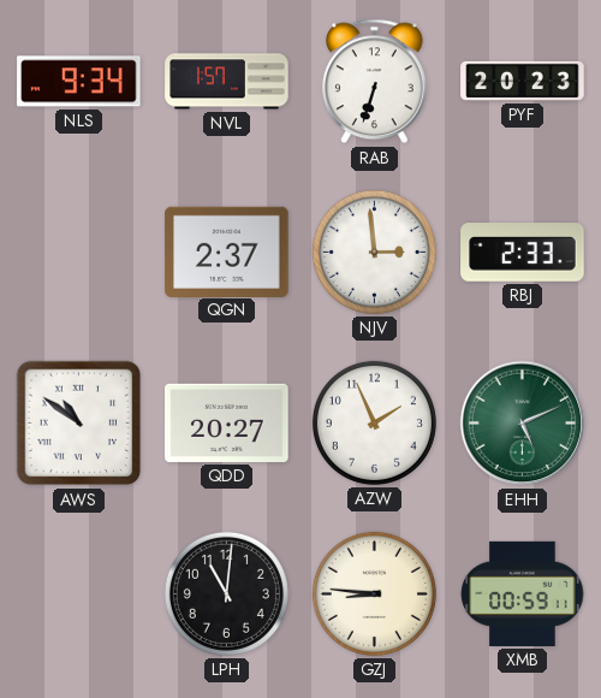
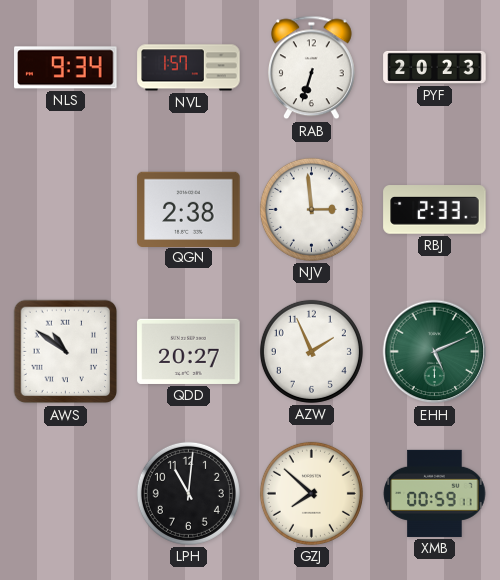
QGN: 2:37 -> 2:38
GZJ: 8:46 -> 7:52
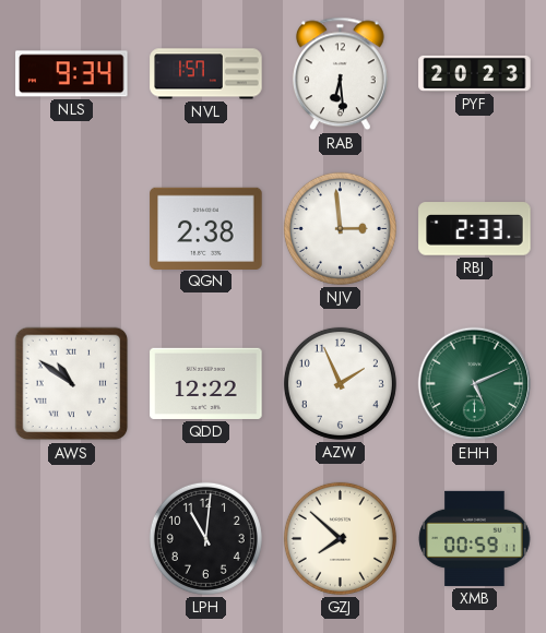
RAB: 6:33 -> 6:29
QDD: 20:27 -> 12:22
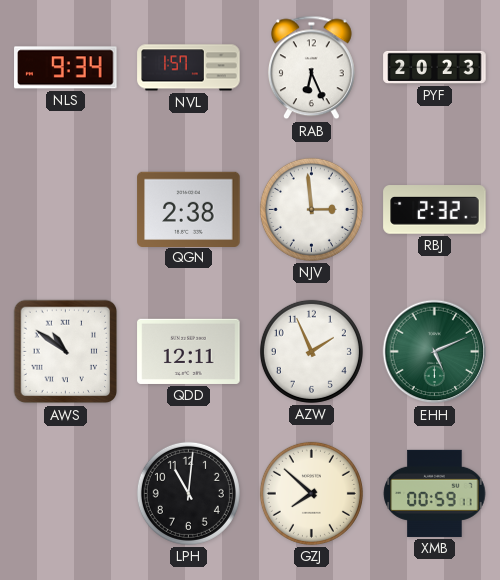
RAB: 6:29 -> 6:26
RBJ: 2:33 -> 2:32
QDD: 12:22 -> 12:11
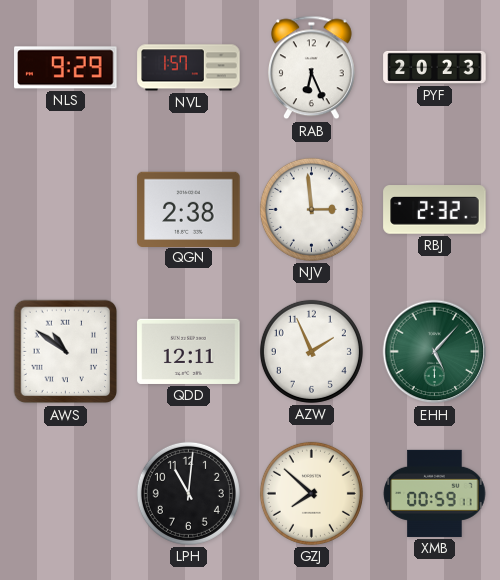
NLS: 9:34 -> 9:29
EHH: 5:11 -> 5:07
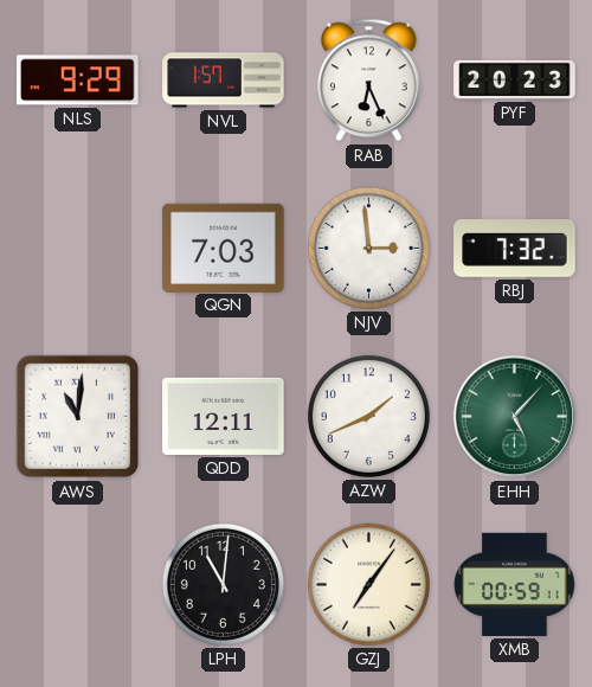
QGN: 2:38 -> 7:03
RBJ: 2:32 -> 7:32
AWS: 10:51 -> 11:01
AZW: 1:56 -> 1:41
GZJ: 7:52 -> 7:06
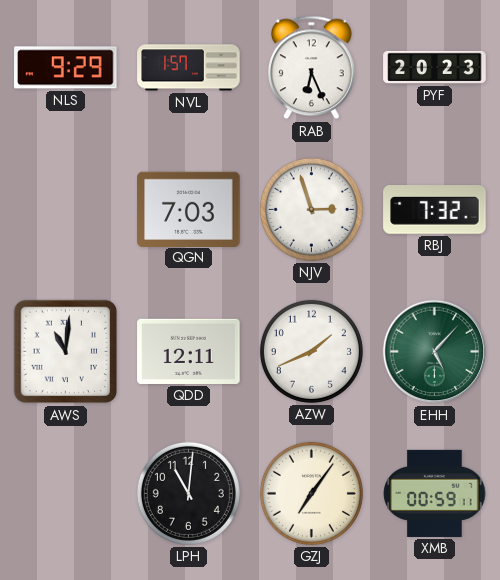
NJV: 2:59 -> 2:57
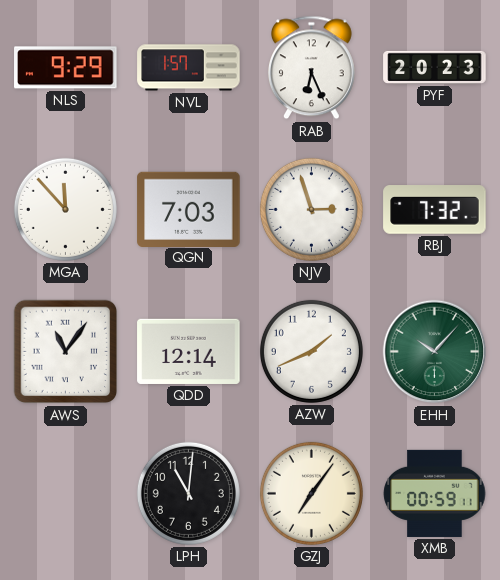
MGA: none -> 11:53
AWS: 11:01 -> 11:06
QDD: 12:11 -> 12:14
EHH: 5:07 -> 10:07
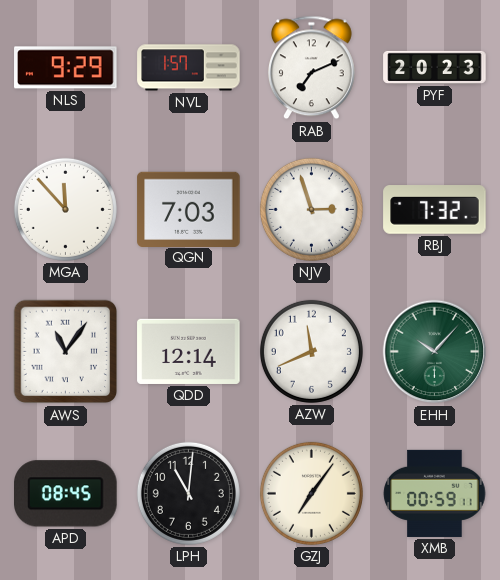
RAB: 6:26 -> 7:11
AZW: 1:41 -> 11:41
APD: none -> 08:45
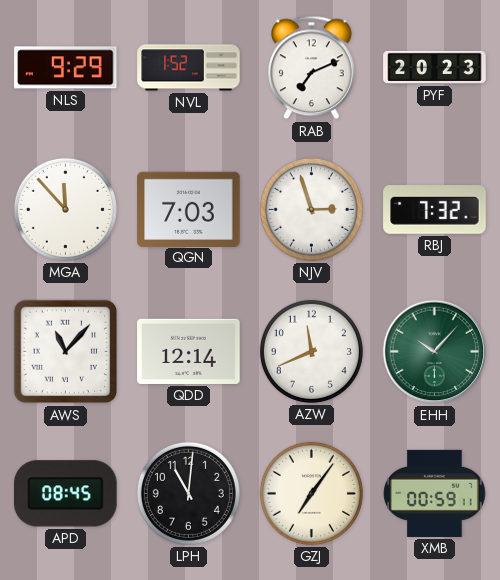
NVL: 1:57 -> 1:52
AWS: 11:06 -> 11:07
